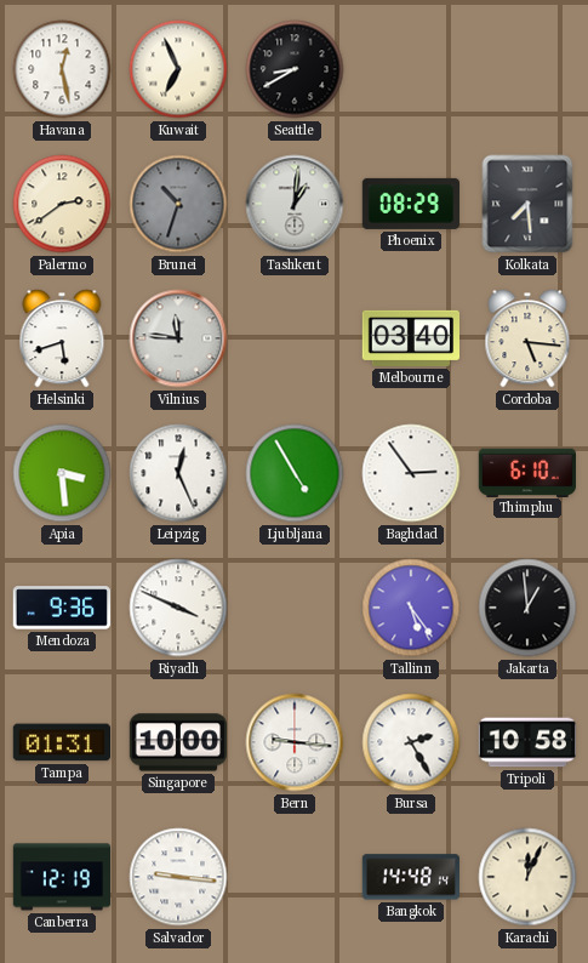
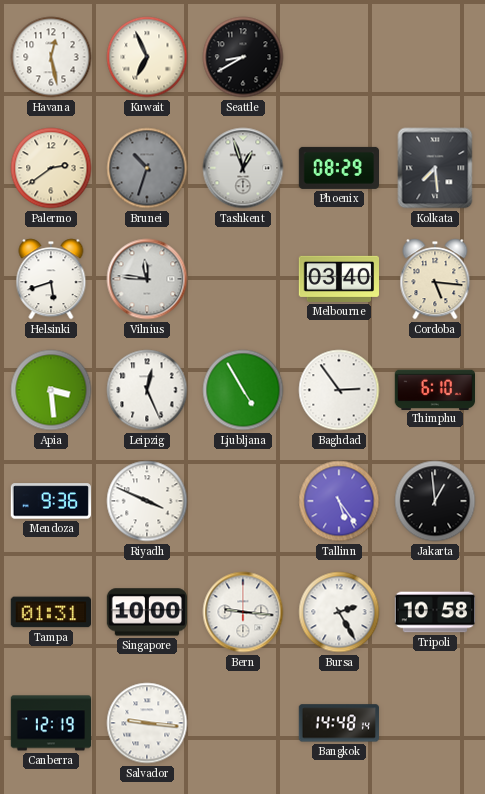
Tashkent: 1:01 -> 12:57
Karachi: 12:04 -> none
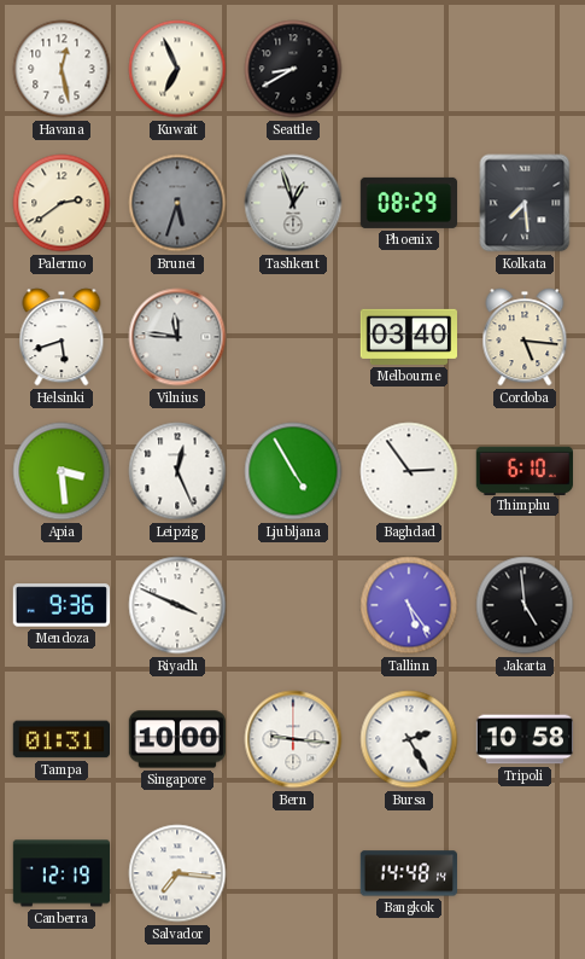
Brunei: 10:33 -> 5:33
Jakarta: 12:59 -> 4:59
Salvador: 9:16 -> 7:16
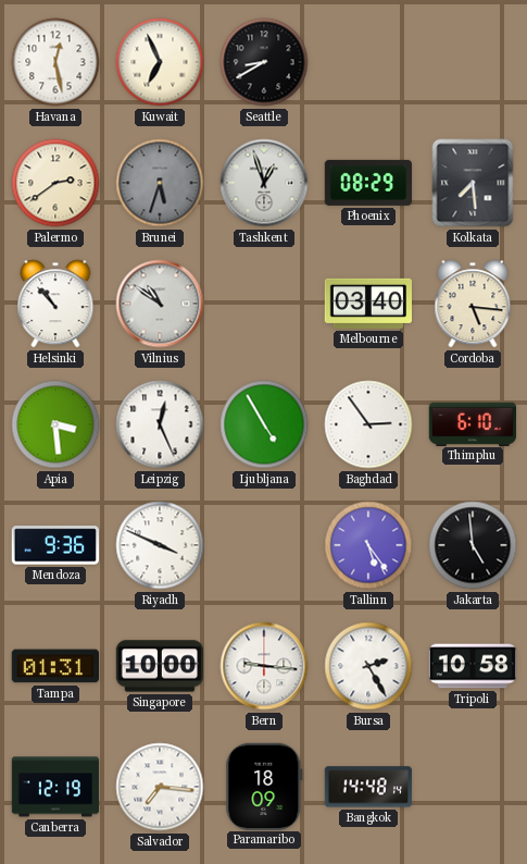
Helsinki: 5:42 -> 10:53
Vilnius: 11:46 -> 10:51
Paramaribo: none -> 18:09
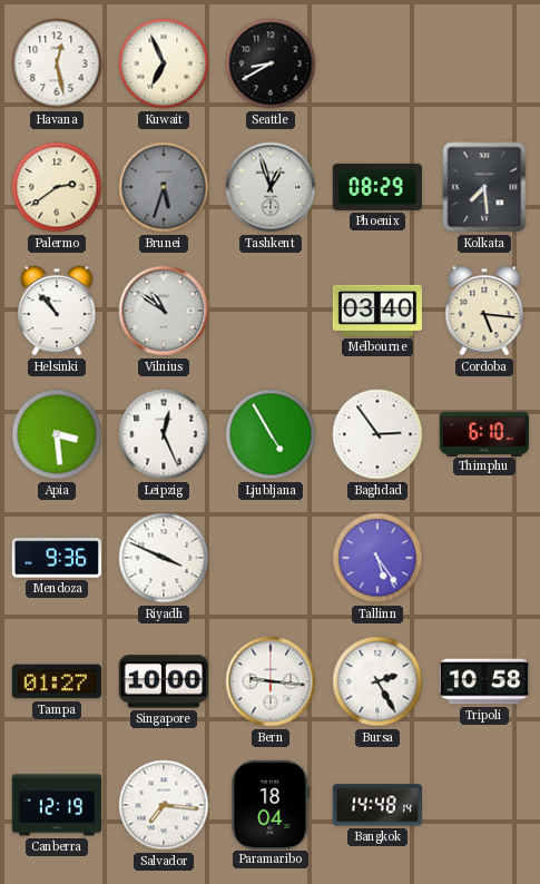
Jakarta: 4:59 -> none
Tampa: 01:31 -> 01:27
Paramaribo: 18:09 -> 18:04
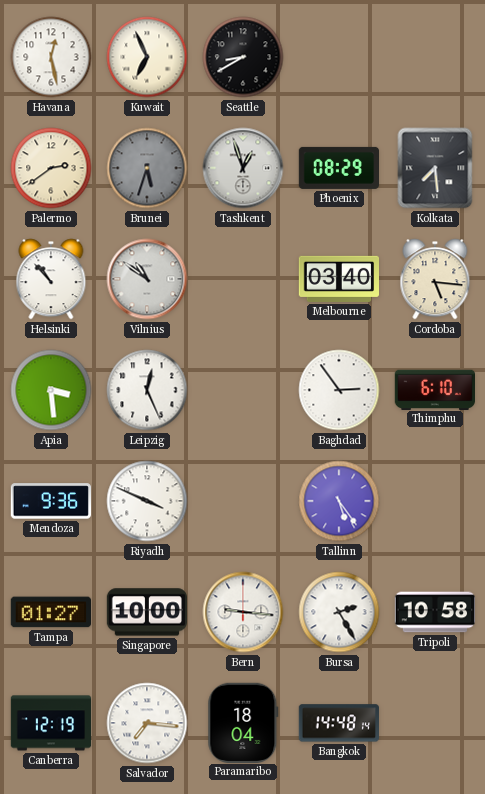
Ljubljana: 4:55 -> none
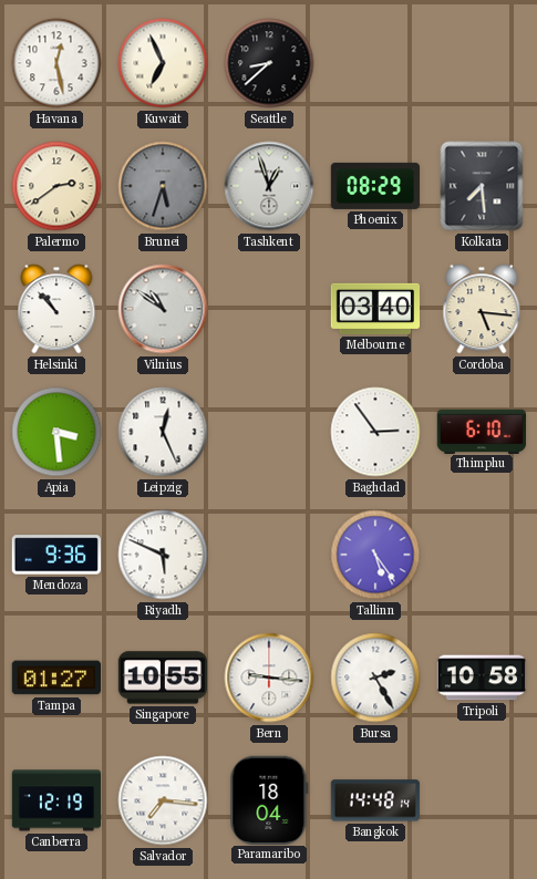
Seattle: 8:40 -> 8:38
Riyadh: 3:49 -> 5:49
Singapore: 10:00 -> 10:55
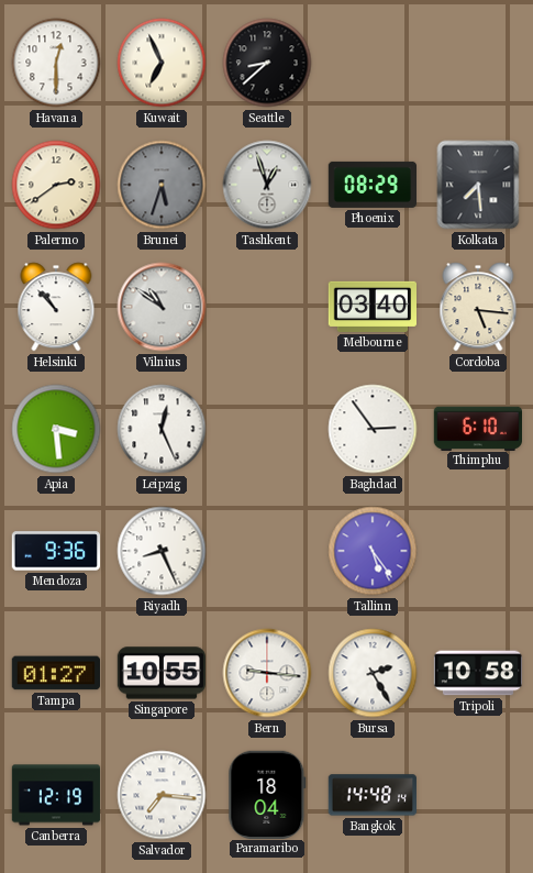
Havana: 12:28 -> 12:30
Riyadh: 5:49 -> 8:26
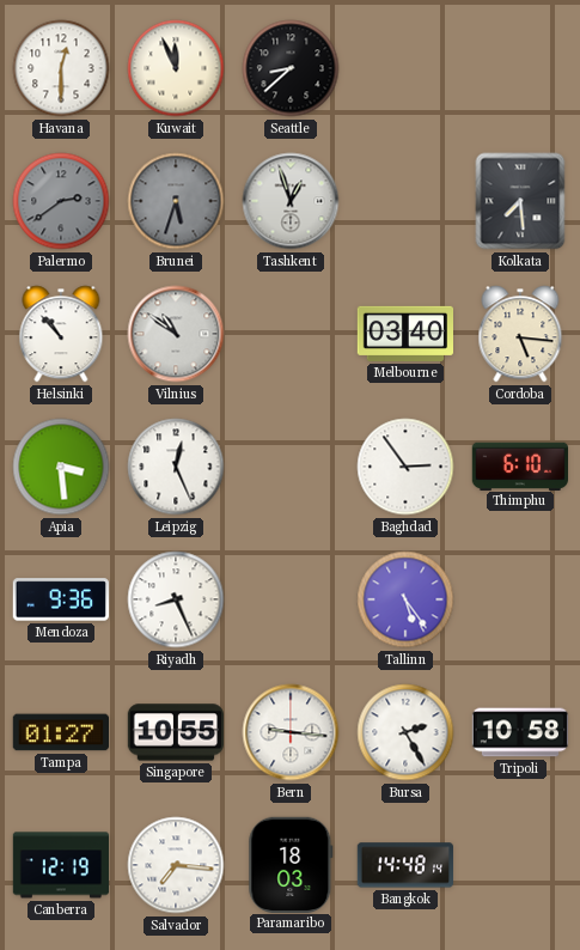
Kuwait: 6:56 -> 11:56
Palermo dial: cream -> grey
Phoenix: 08:29 -> none
Paramaribo: 18:04 -> 18:03
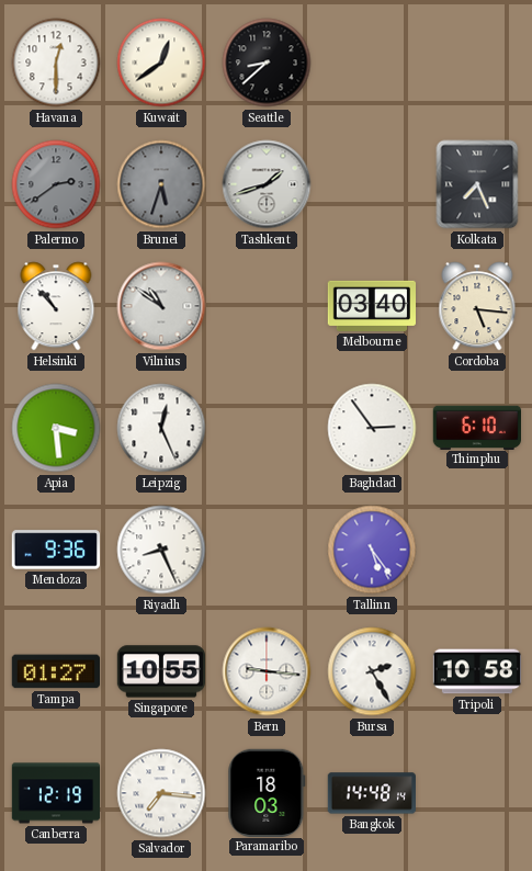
Kuwait: 11:56 -> 12:39
Tashkent: 12:57 -> 1:42
Kolkata: 7:29 -> 7:26
